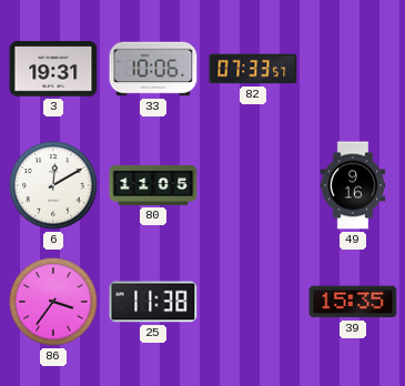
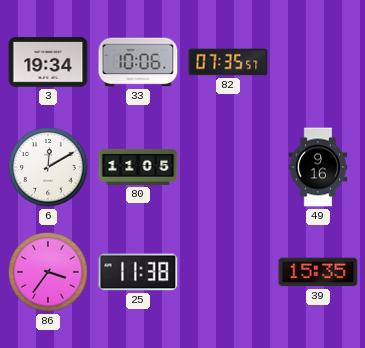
3: 19:31 -> 19:34
82: 07:33 -> 07:35
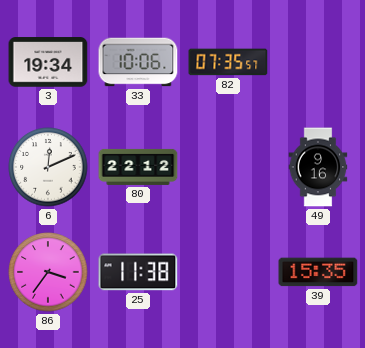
6: 12:10 -> 12:11
80: 11:05 -> 22:12
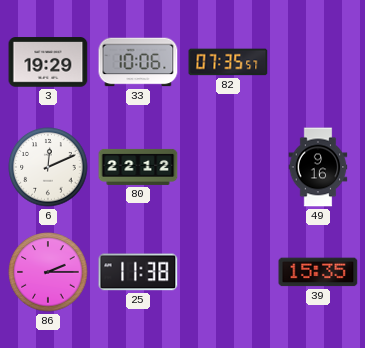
3: 19:34 -> 19:29
86: 3:36 -> 2:15
